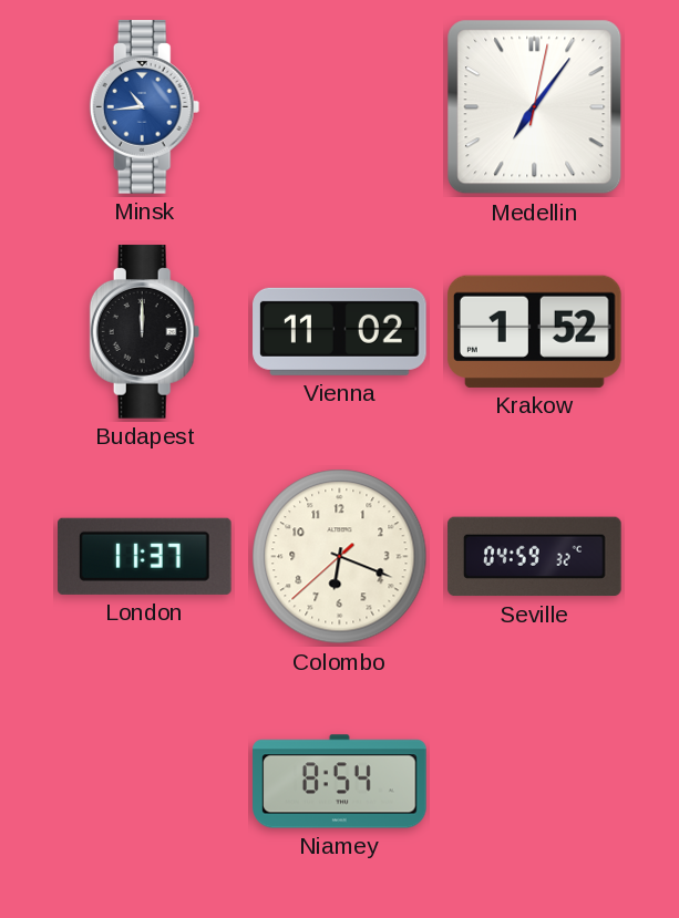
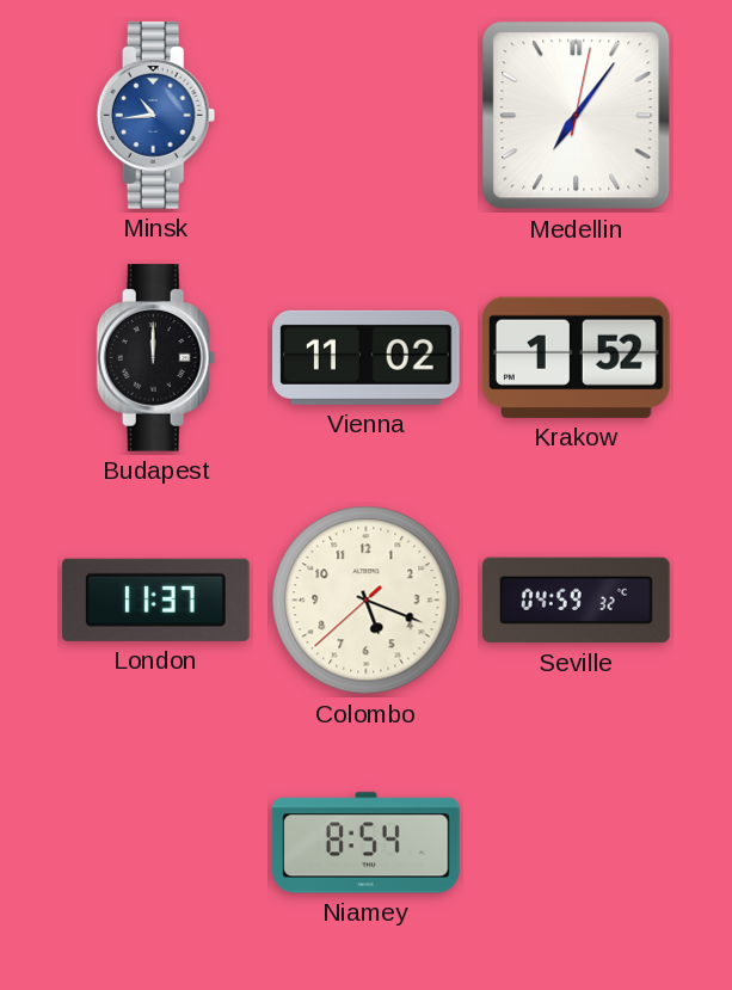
Colombo: 6:18 -> 5:18
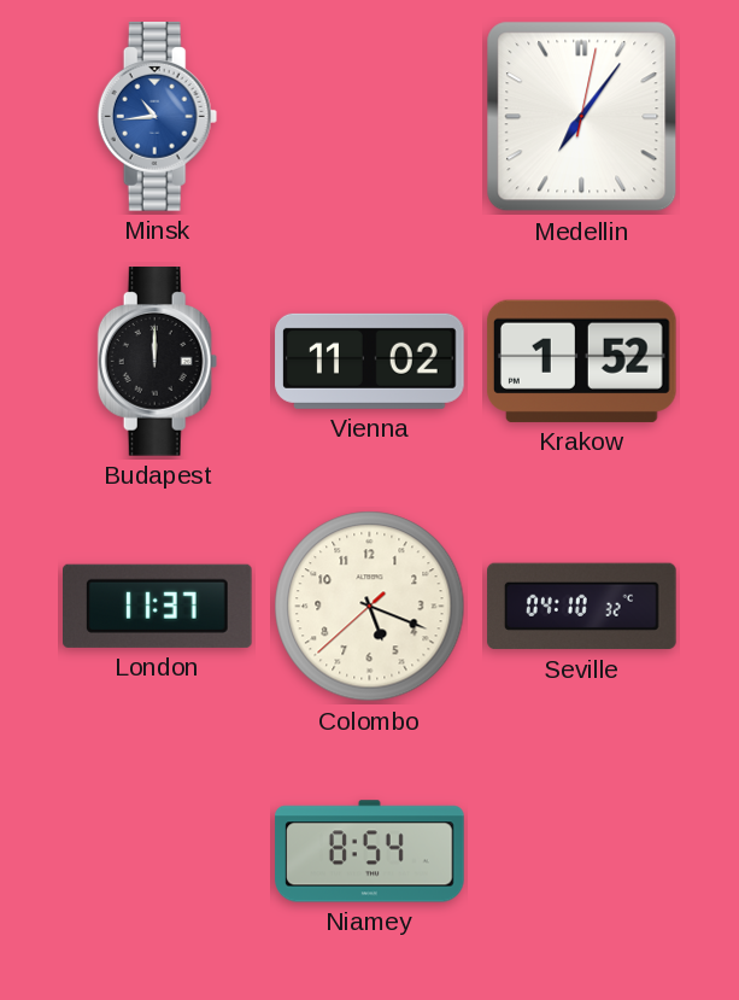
Seville: 04:59 -> 04:10
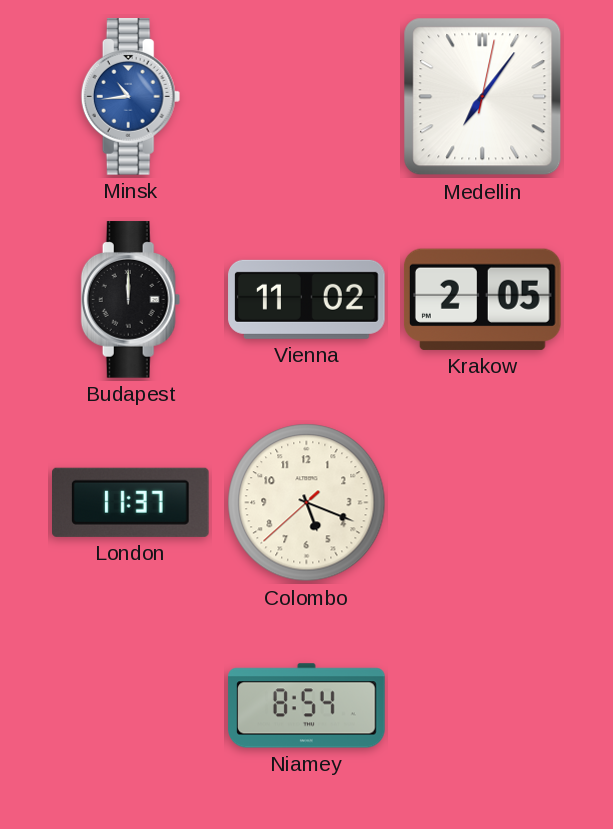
Krakow: 1:52 -> 2:05
Seville: 04:10 -> none
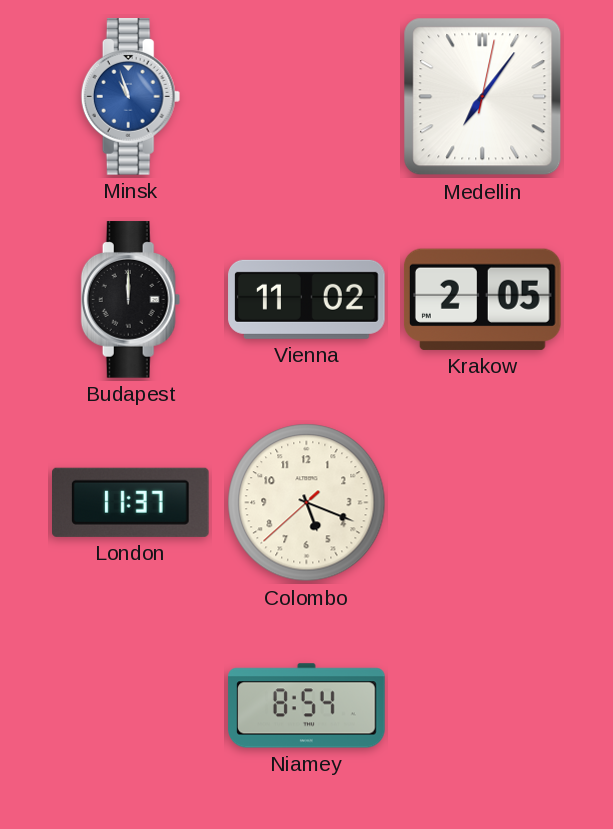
Minsk: 10:44 -> 10:57
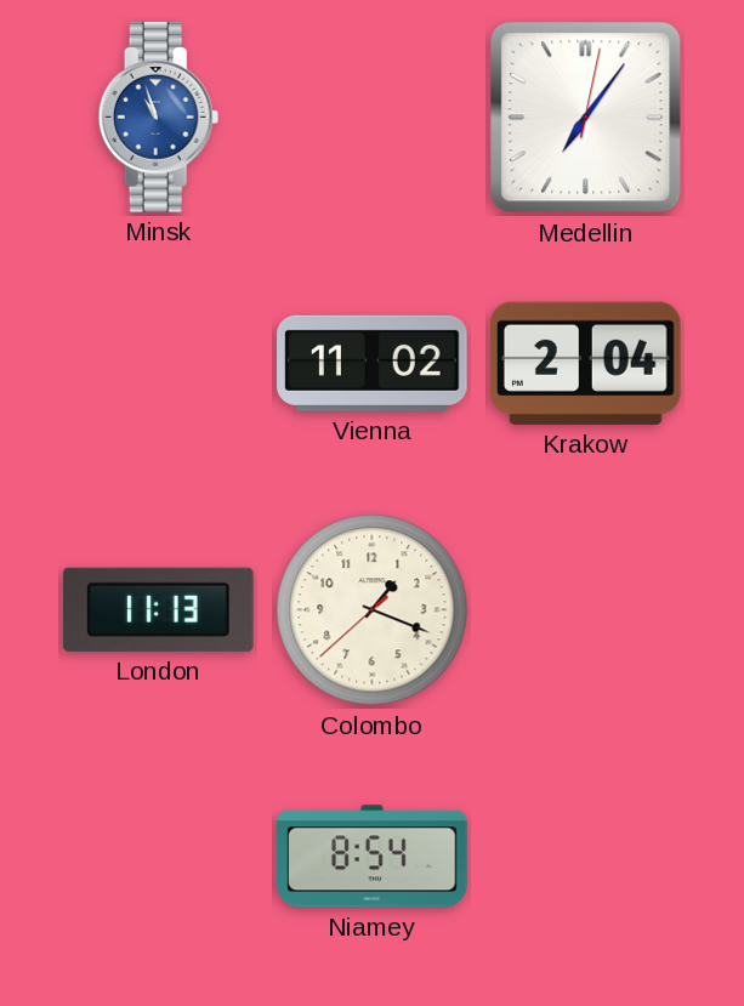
Budapest: 12:00 -> none
Krakow: 2:05 -> 2:04
London: 11:37 -> 11:13
Colombo: 5:18 -> 1:18
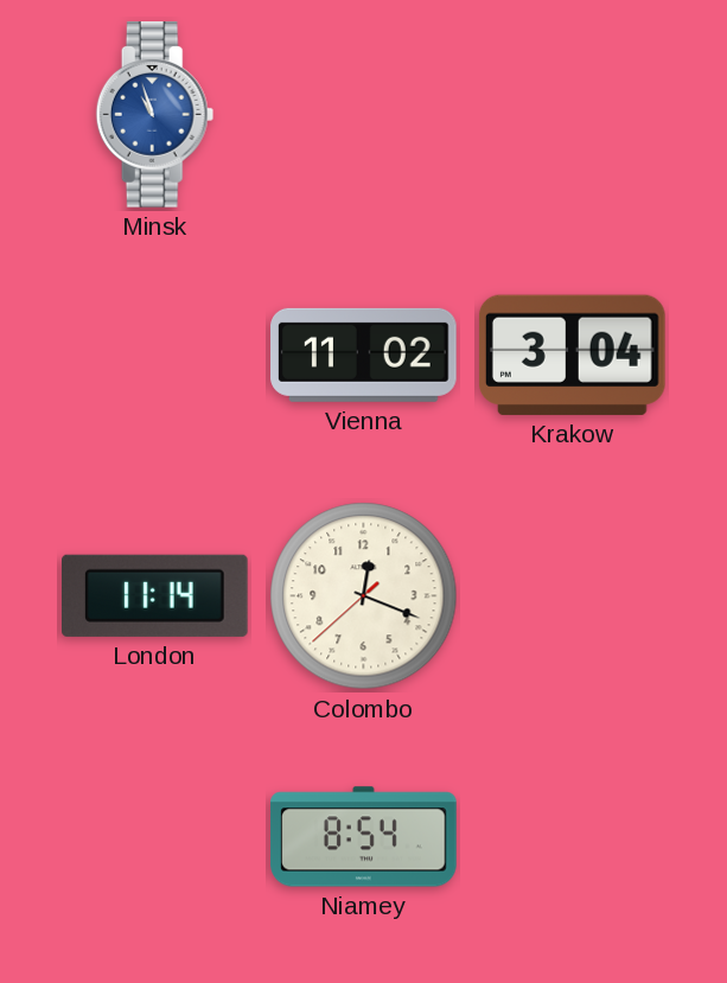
Medellin: 7:06 -> none
Krakow: 2:04 -> 3:04
London: 11:13 -> 11:14
Colombo: 1:18 -> 12:18
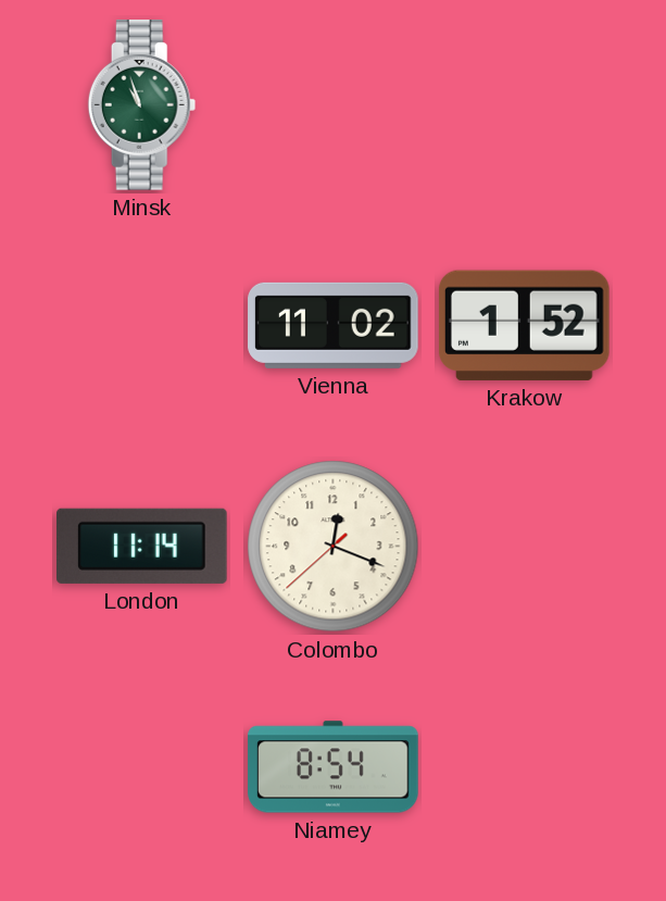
Minsk dial: blue -> green
Krakow: 3:04 -> 1:52
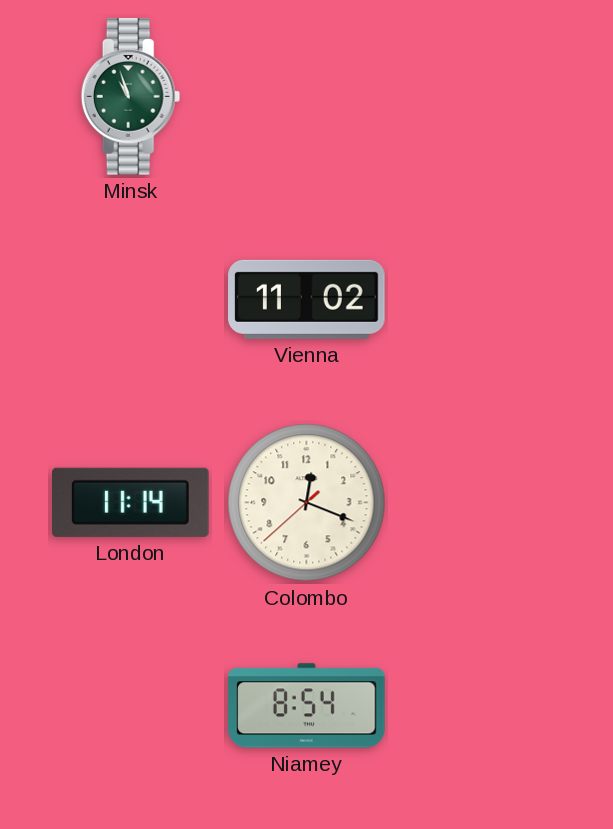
Krakow: 1:52 -> none
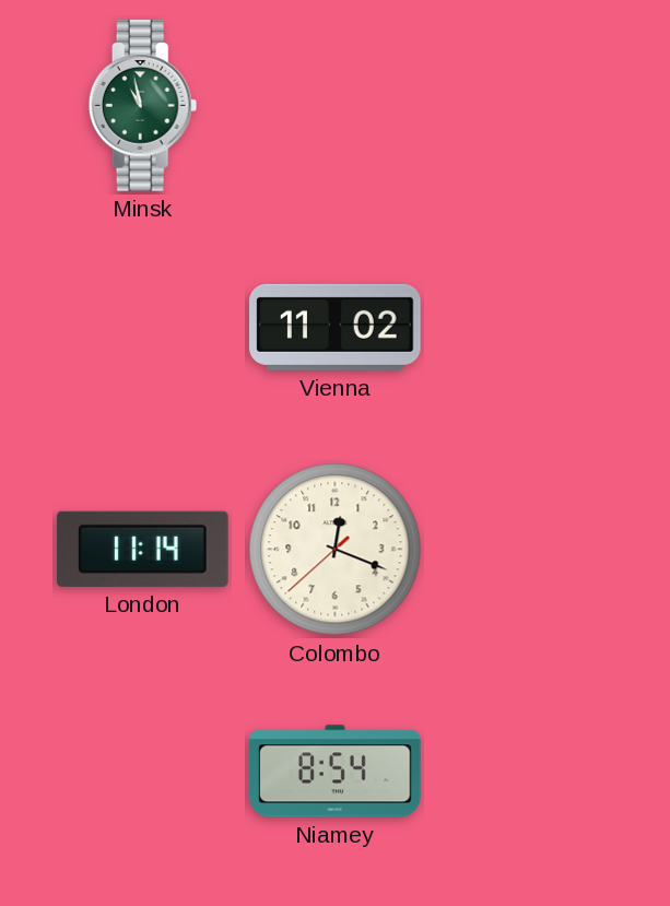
Minsk: 10:57 -> 10:58
